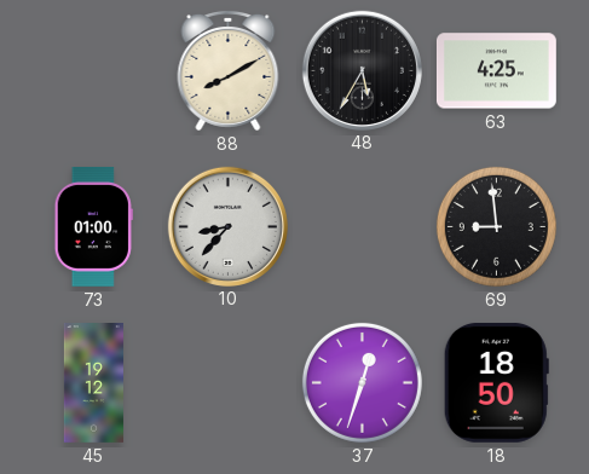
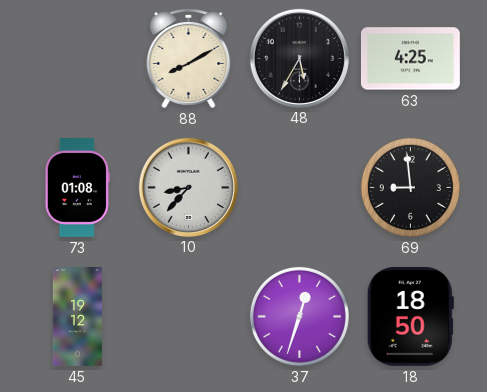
73: 01:00 -> 01:08
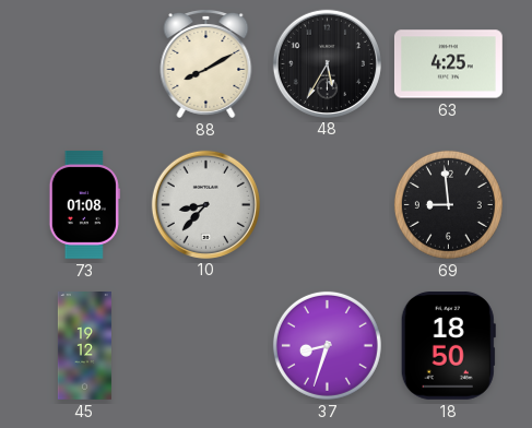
37: 12:33 -> 8:33
